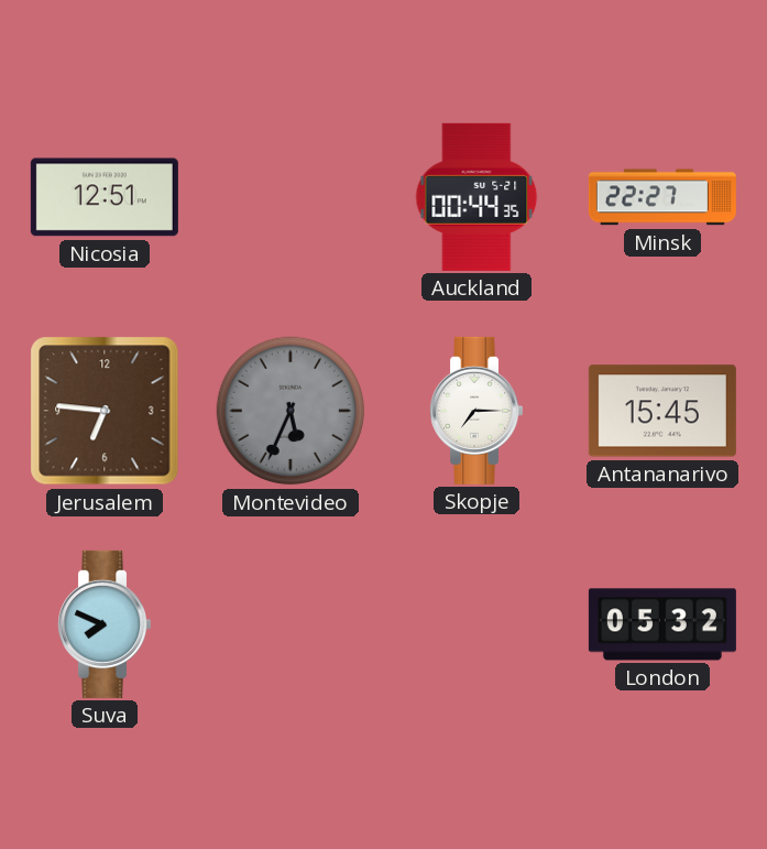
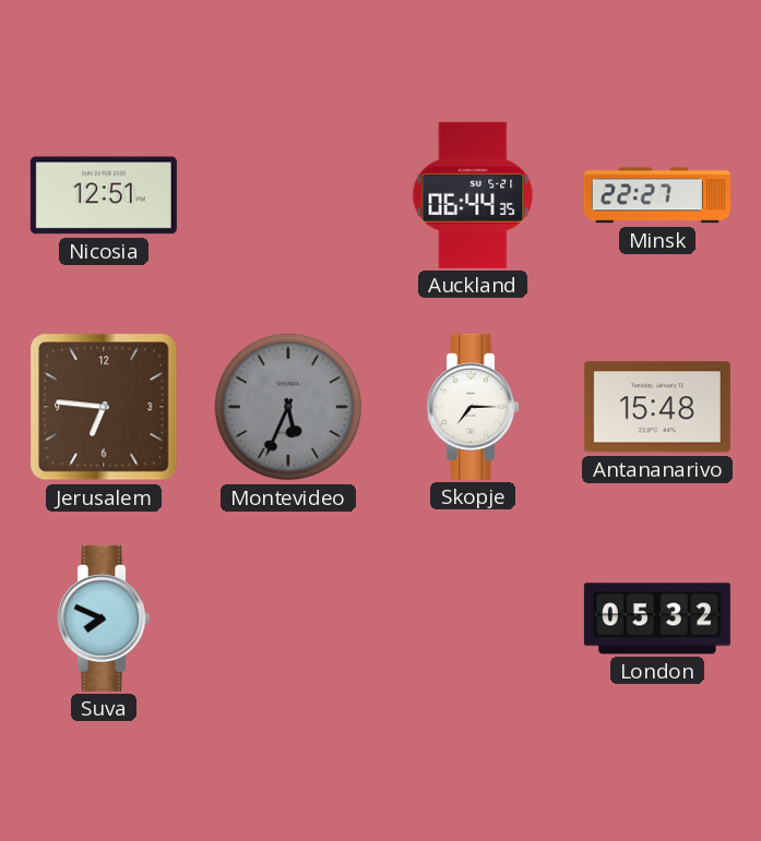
Auckland: 00:44 -> 06:44
Antananarivo: 15:45 -> 15:48
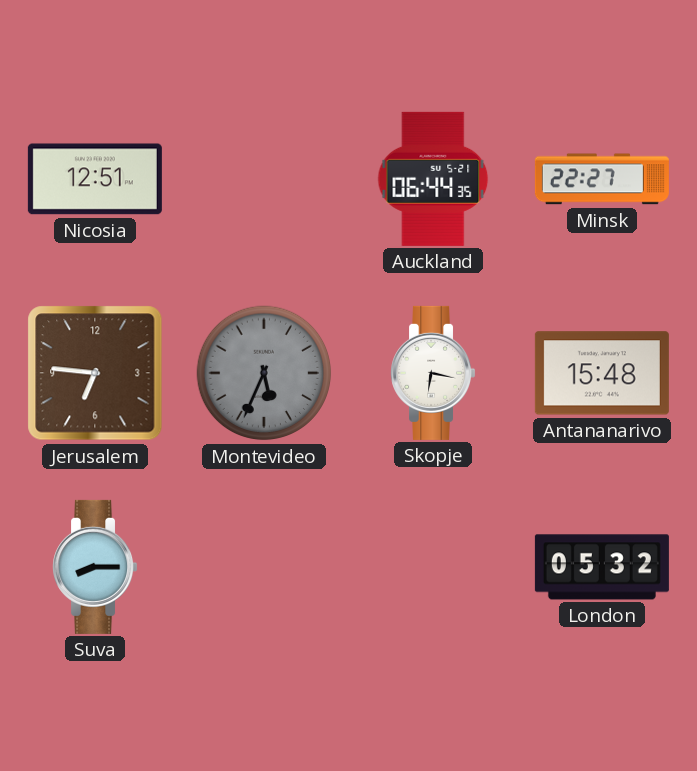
Skopje: 7:15 -> 6:17
Suva: 7:49 -> 8:15
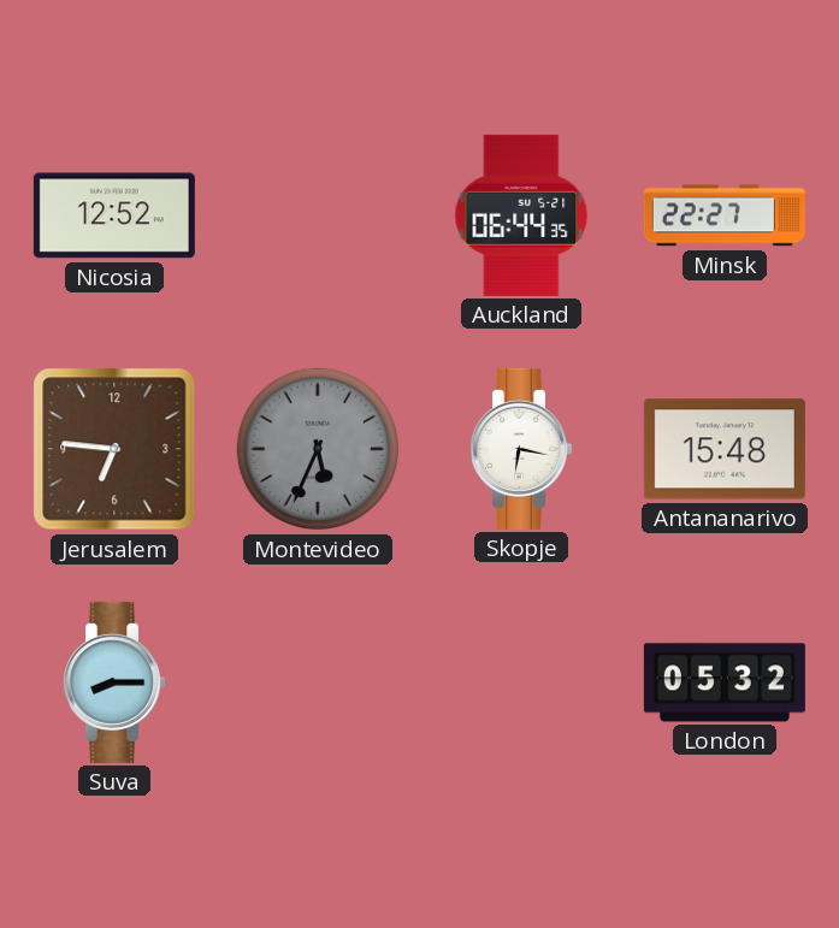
Nicosia: 12:51 -> 12:52
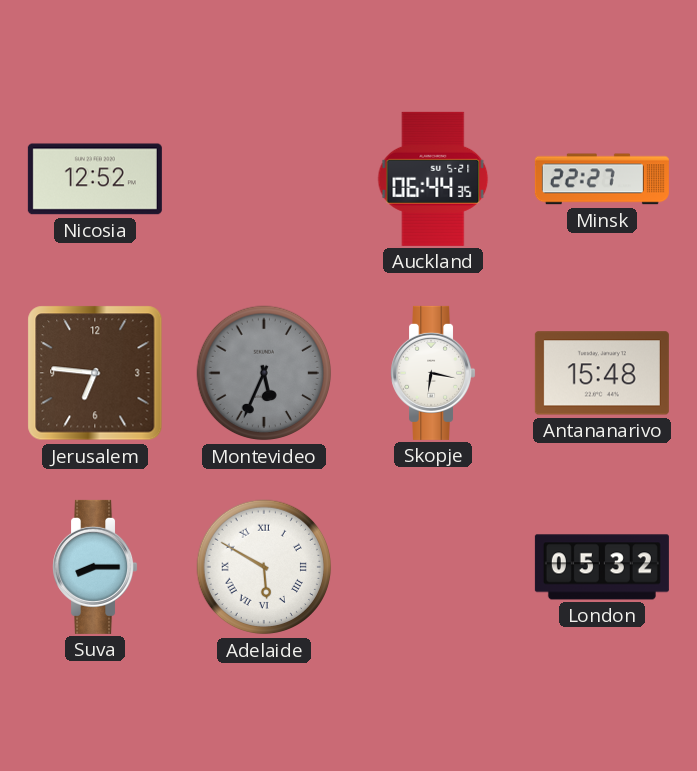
Adelaide: none -> 5:50
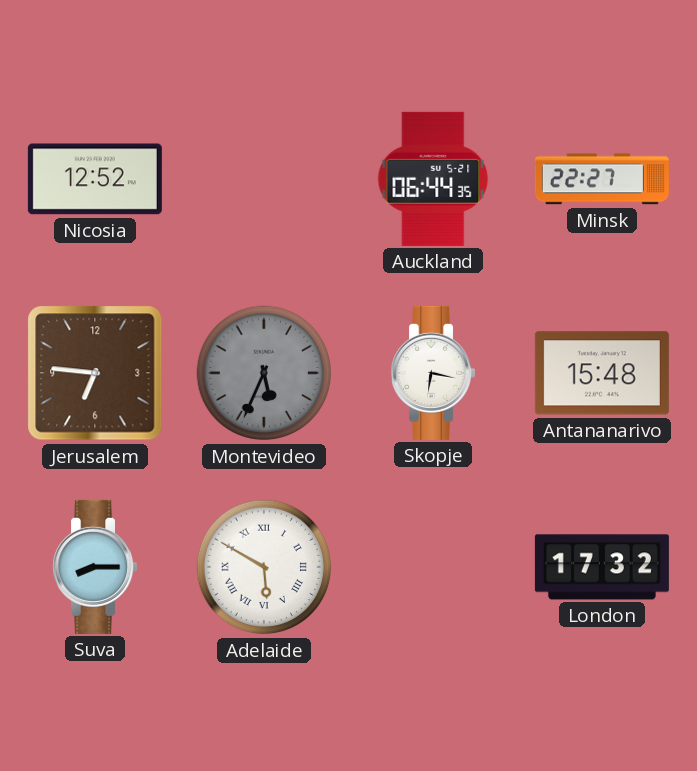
London: 05:32 -> 17:32
